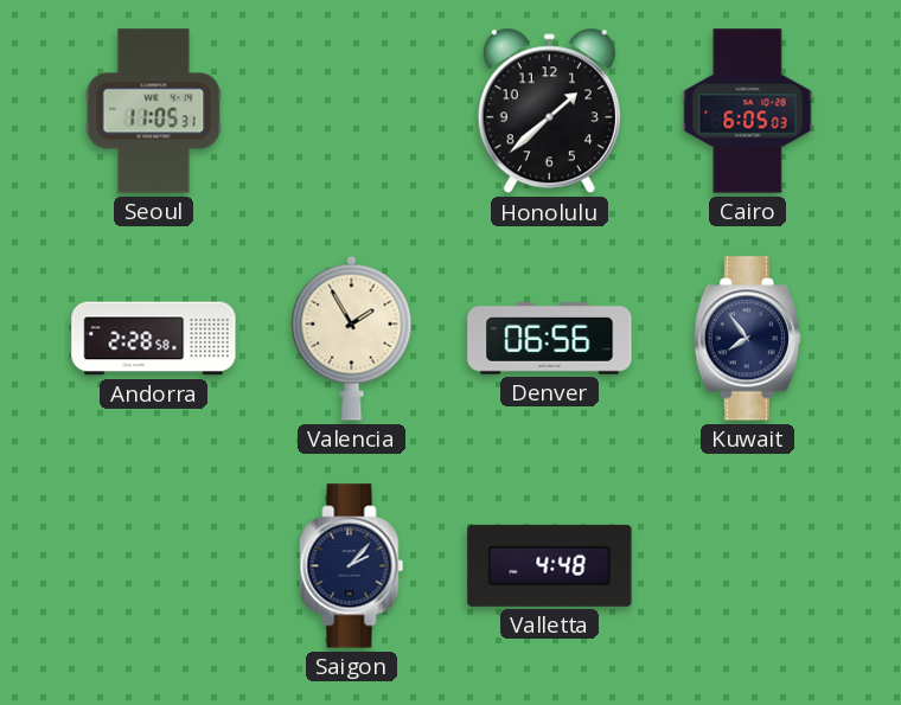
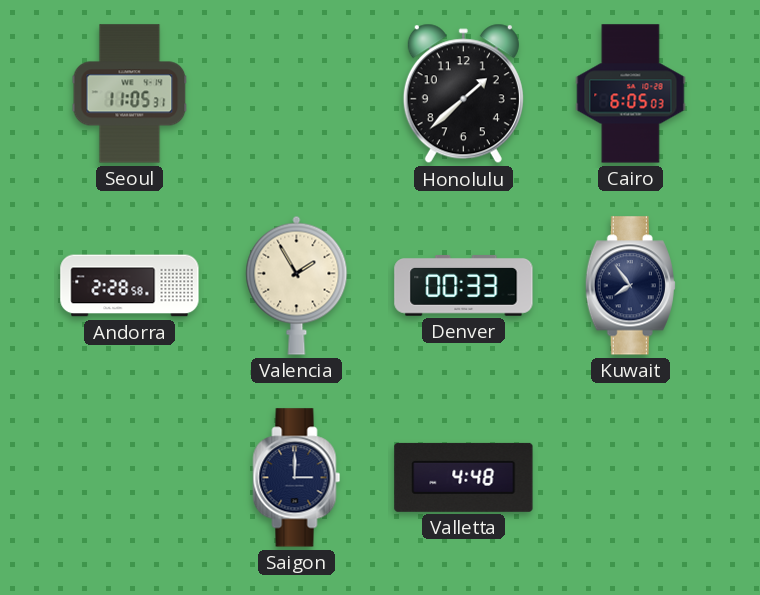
Denver: 06:56 -> 00:33
Saigon: 2:07 -> 3:00
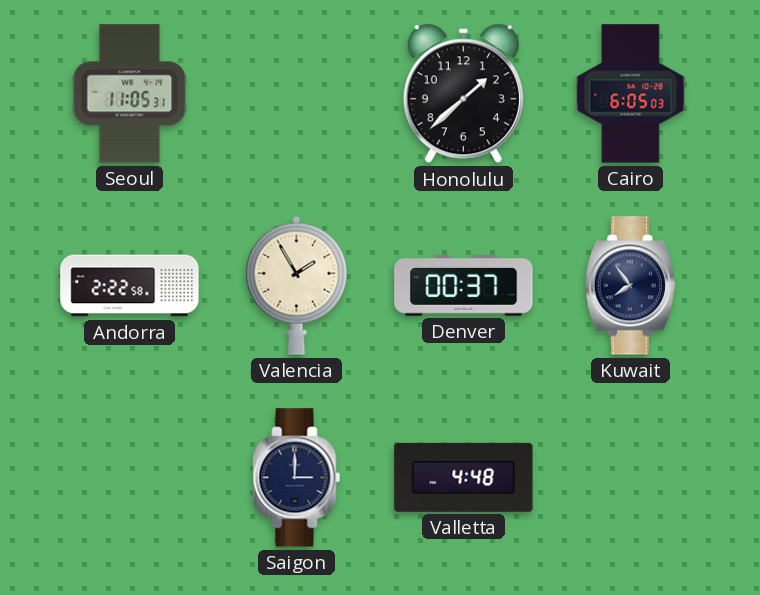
Andorra: 2:28 -> 2:22
Denver: 00:33 -> 00:37
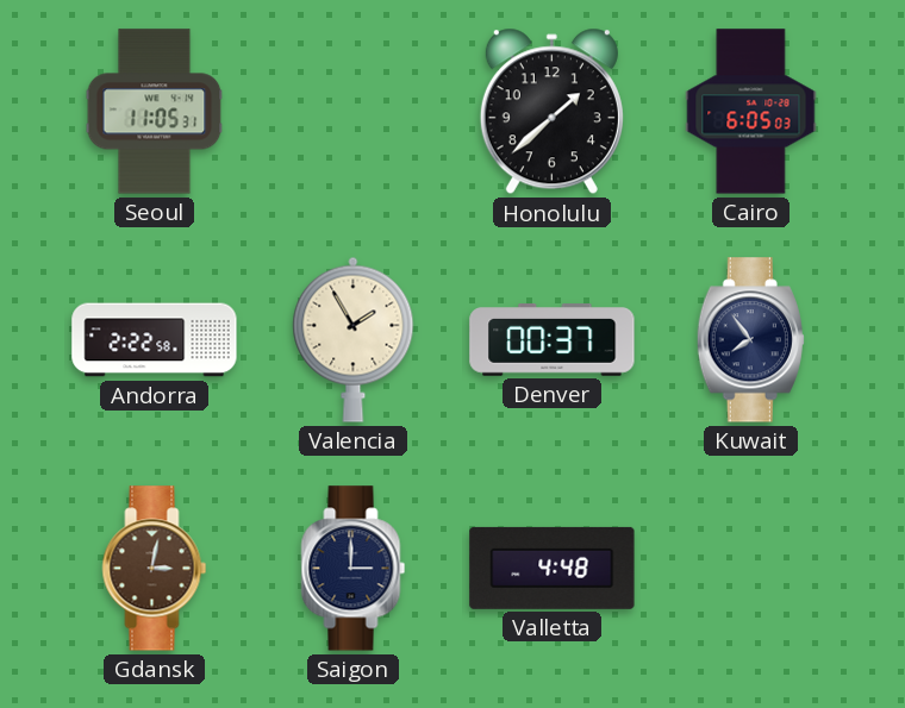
Gdansk: none -> 3:02
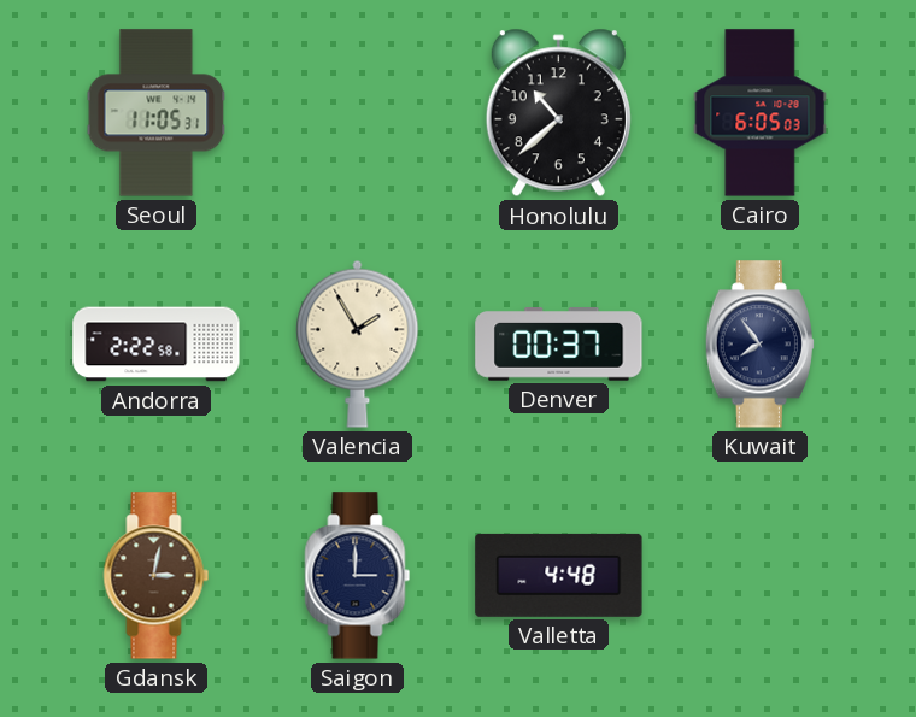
Honolulu: 1:38 -> 10:38
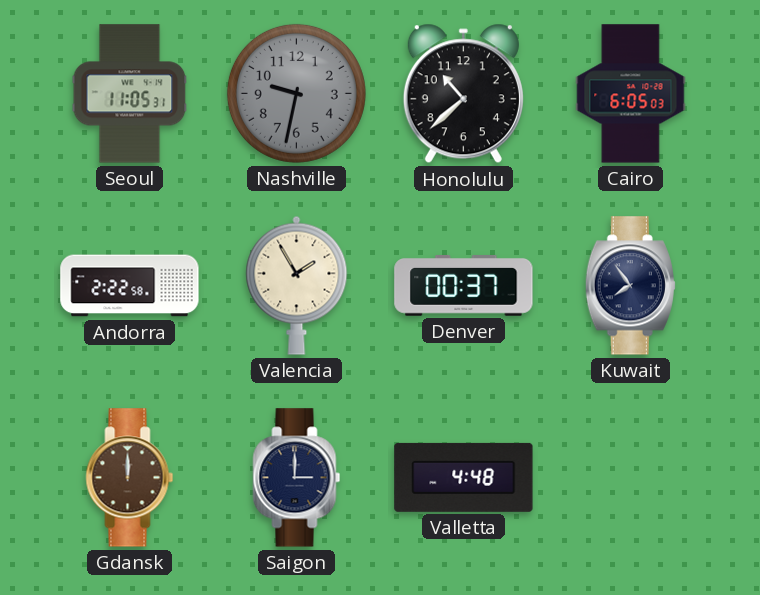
Nashville: none -> 9:32
Gdansk: 3:02 -> 12:00
